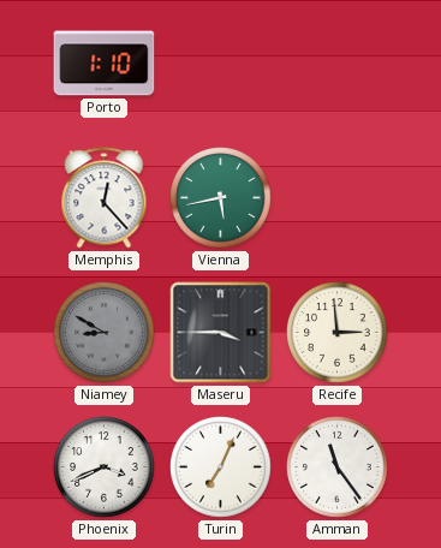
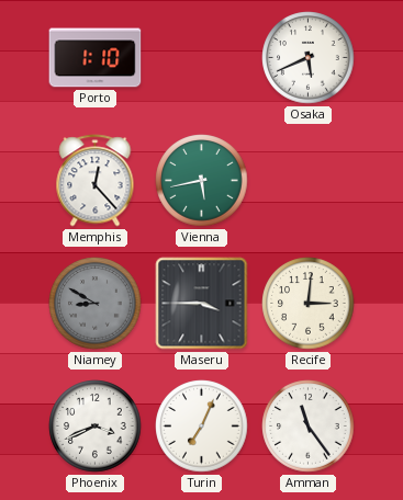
Osaka: none -> 5:41
Recife: 2:59 -> 3:01
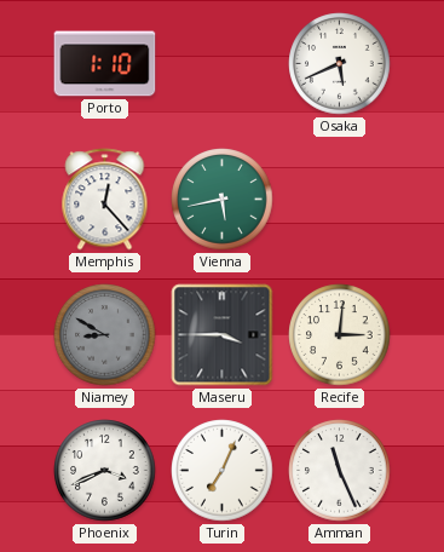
Amman: 11:24 -> 11:26
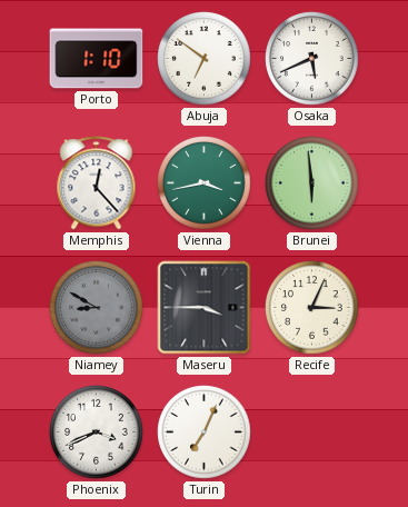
Abuja: none -> 6:51
Vienna: 5:43 -> 3:43
Brunei: none -> 5:59
Recife: 3:01 -> 3:04
Amman: 11:26 -> none
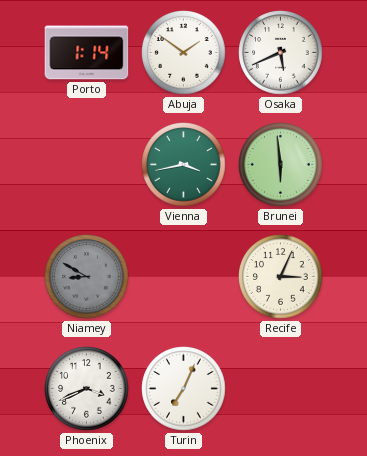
Porto: 1:10 -> 1:14
Abuja: 6:51 -> 1:51
Memphis: 12:23 -> none
Maseru: 3:45 -> none
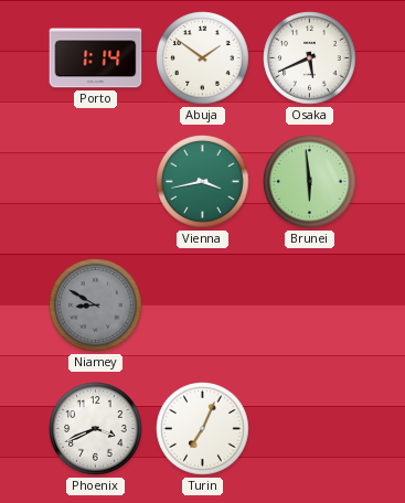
Recife: 3:04 -> none
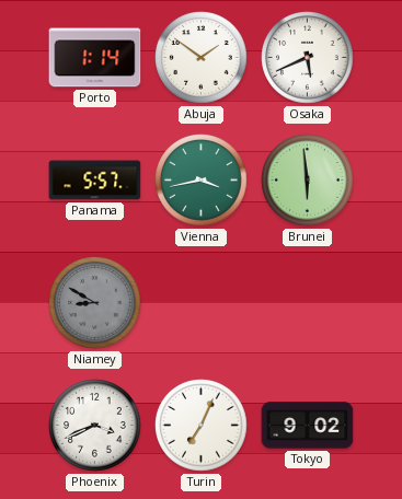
Panama: none -> 5:57
Tokyo: none -> 9:02
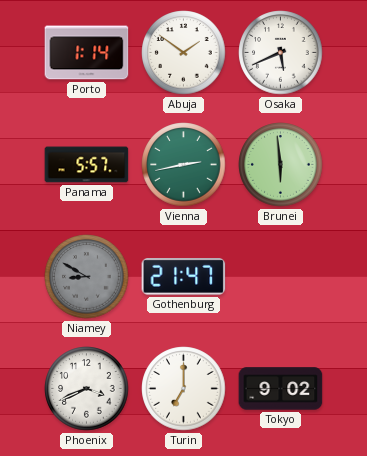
Vienna: 3:43 -> 2:43
Gothenburg: none -> 21:47
Turin: 7:04 -> 7:00
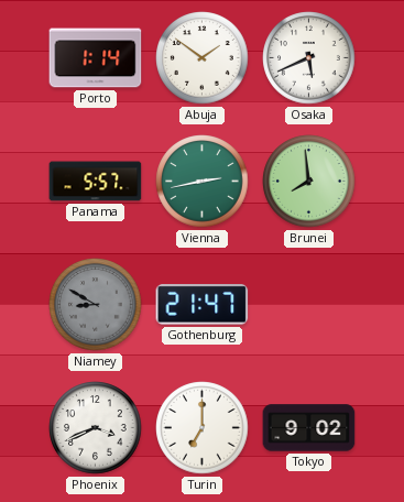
Brunei: 5:59 -> 7:59
